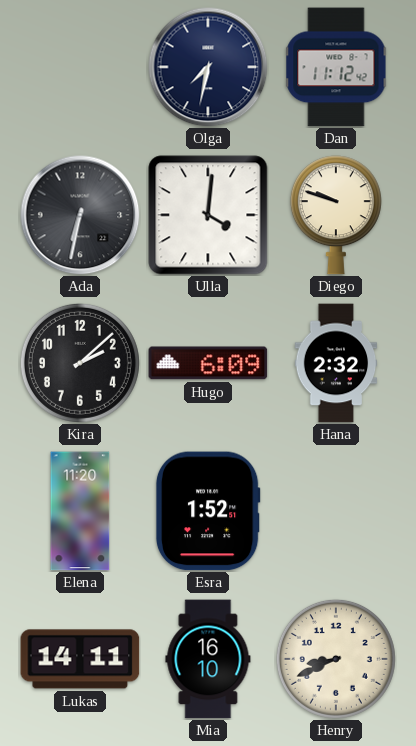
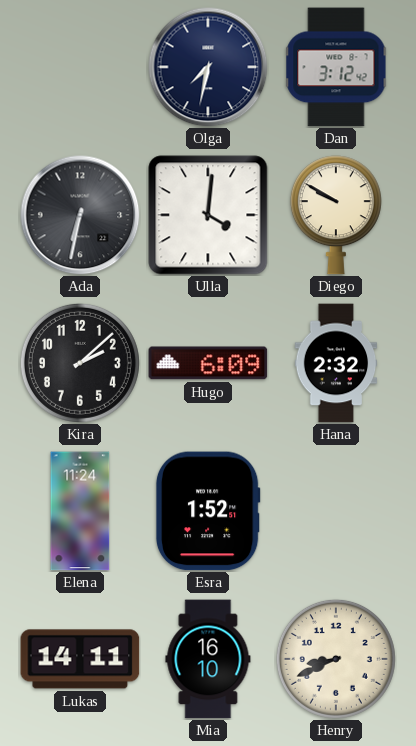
Dan: 11:12 -> 3:12
Diego: 9:48 -> 9:50
Elena: 11:20 -> 11:24
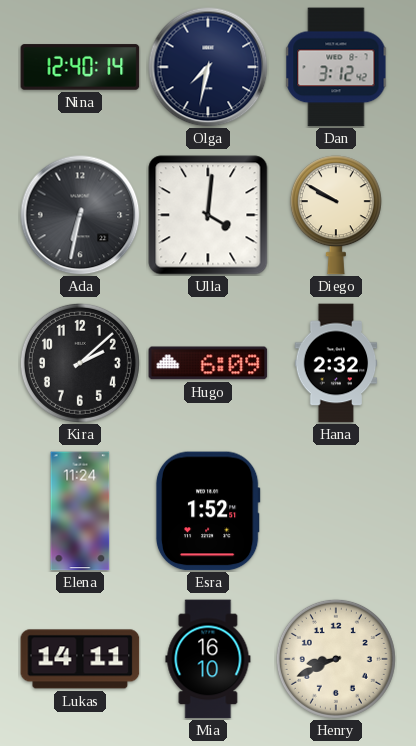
Nina: none -> 12:40
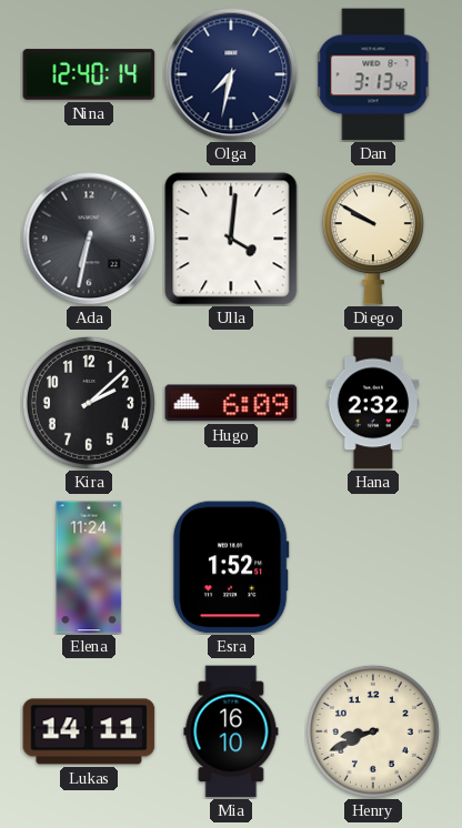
Dan: 3:12 -> 3:13
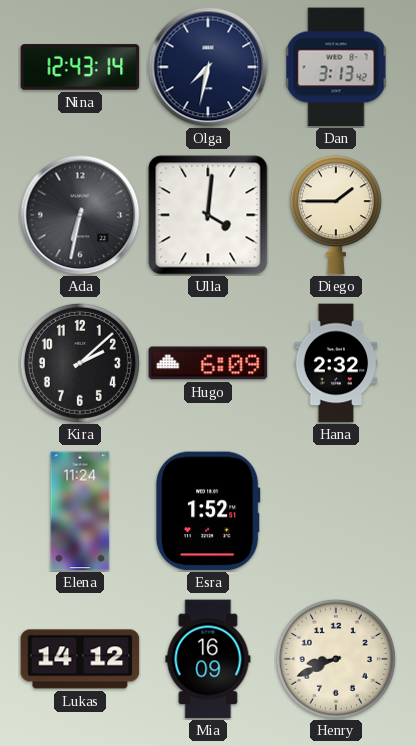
Nina: 12:40 -> 12:43
Diego: 9:50 -> 1:45
Lukas: 14:11 -> 14:12
Mia: 16:10 -> 16:09
